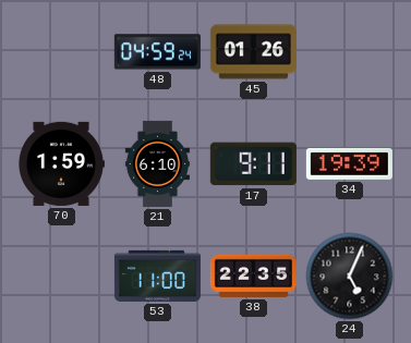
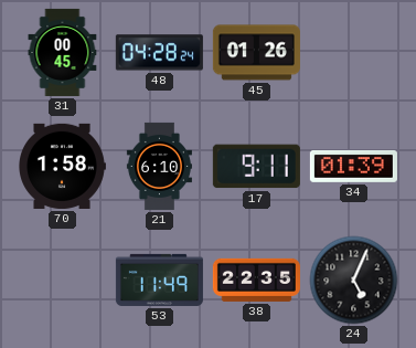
31: none -> 00:45
48: 04:59 -> 04:28
70: 1:59 -> 1:58
34: 19:39 -> 01:39
53: 11:00 -> 11:49
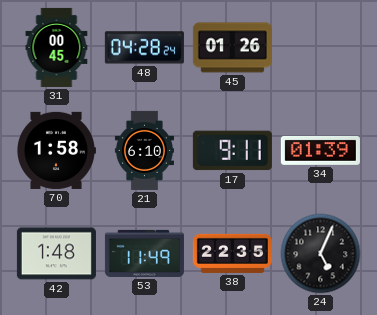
42: none -> 1:48
